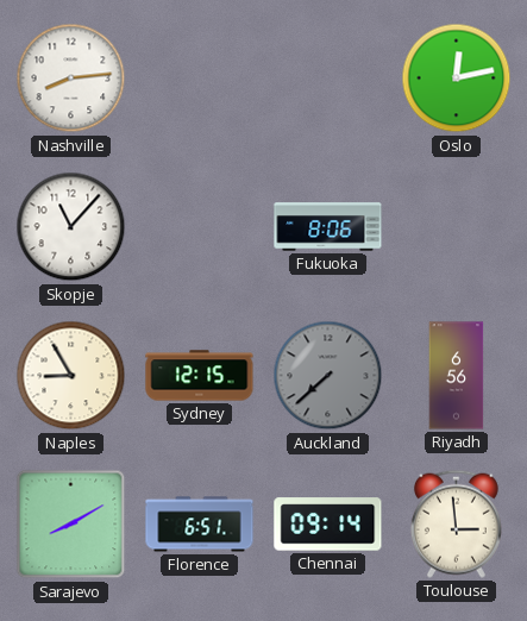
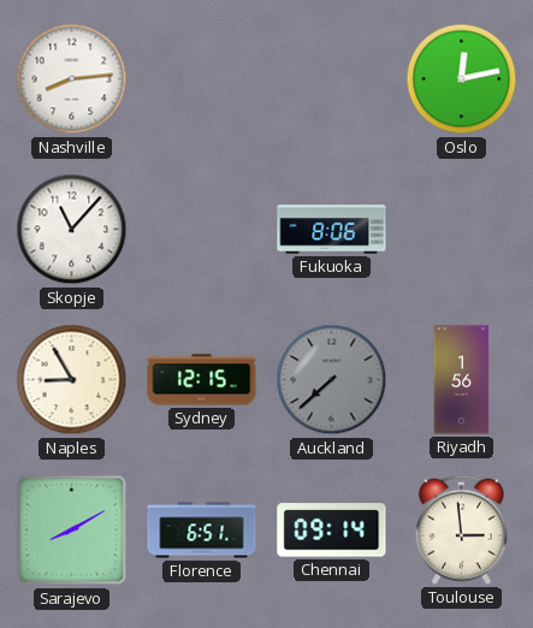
Riyadh: 6:56 -> 1:56
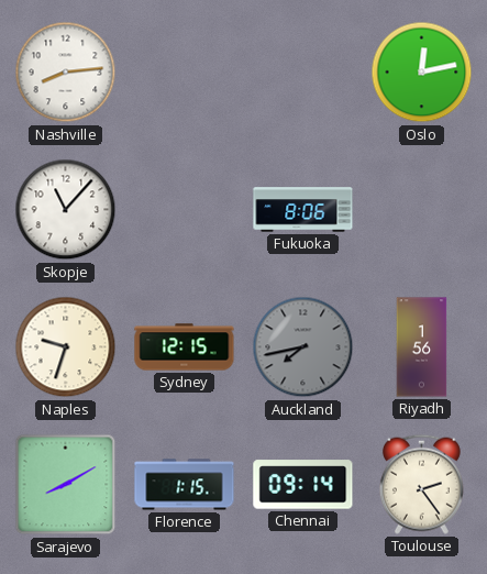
Naples: 8:55 -> 9:33
Auckland: 7:38 -> 7:43
Florence: 6:51 -> 1:15
Toulouse: 2:59 -> 2:24
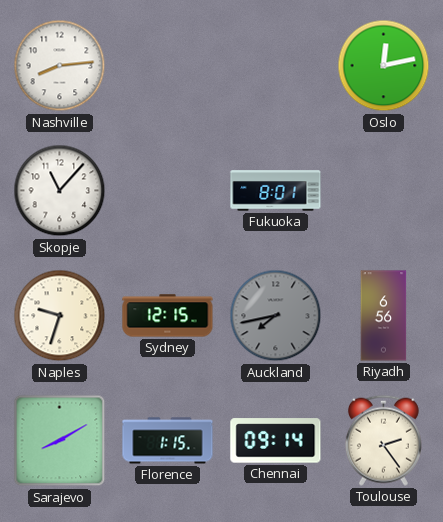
Fukuoka: 8:06 -> 8:01
Riyadh: 1:56 -> 6:56
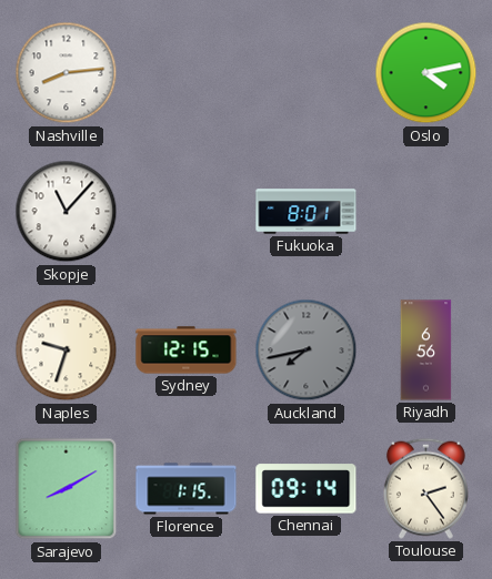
Oslo: 12:13 -> 4:13
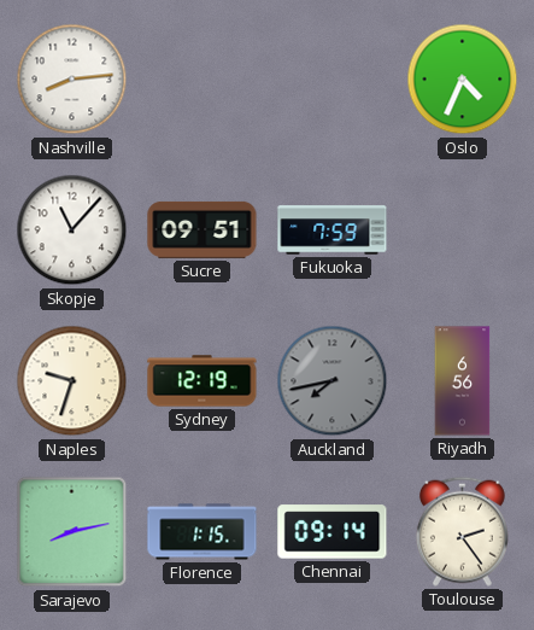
Oslo: 4:13 -> 4:34
Sucre: none -> 09:51
Fukuoka: 8:01 -> 7:59
Sydney: 12:15 -> 12:19
Sarajevo: 8:10 -> 8:13
